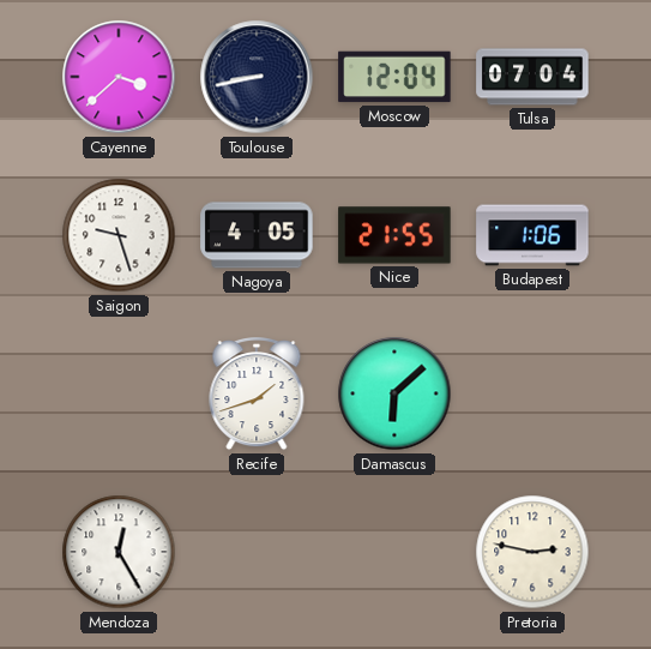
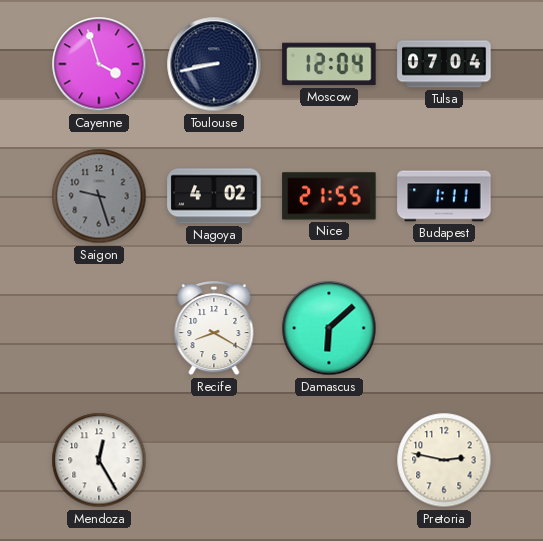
Cayenne: 3:38 -> 3:57
Saigon dial: white -> grey
Nagoya: 4:05 -> 4:02
Budapest: 1:06 -> 1:11
Recife: 1:42 -> 8:20
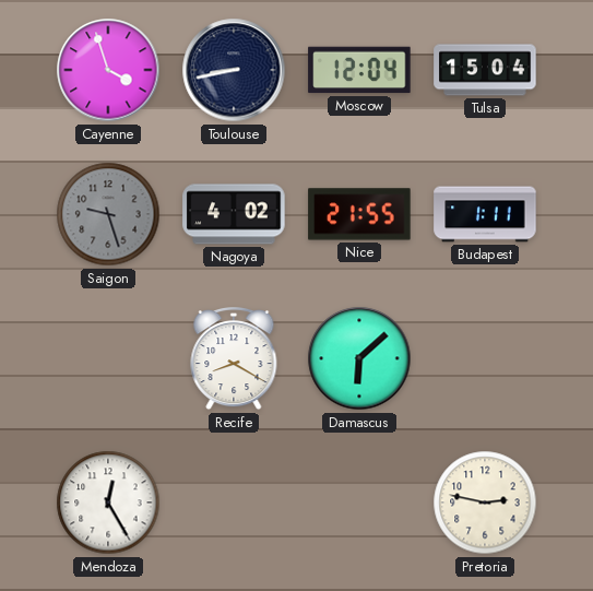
Tulsa: 07:04 -> 15:04
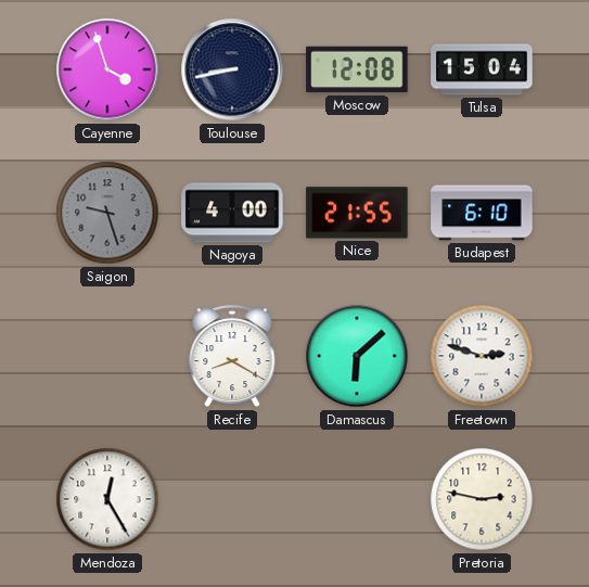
Moscow: 12:04 -> 12:08
Nagoya: 4:02 -> 4:00
Budapest: 1:11 -> 6:10
Freetown: none -> 2:48
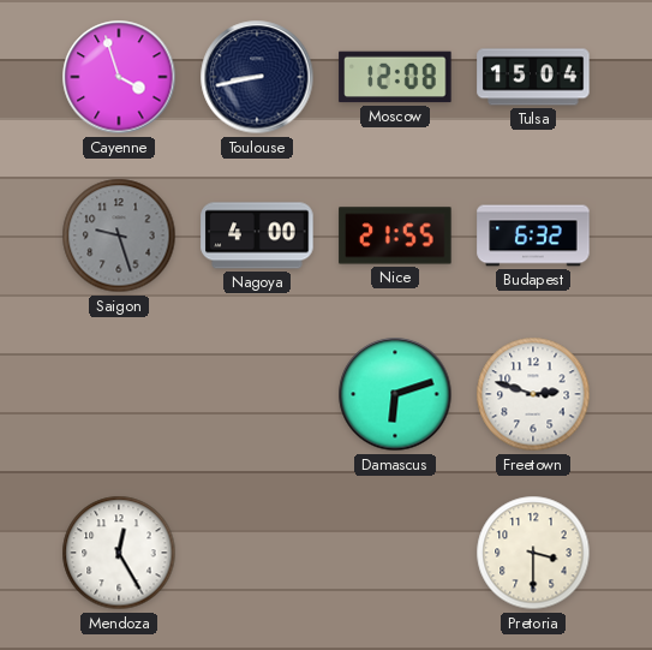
Budapest: 6:10 -> 6:32
Recife: 8:20 -> none
Damascus: 6:08 -> 6:12
Pretoria: 2:47 -> 3:30
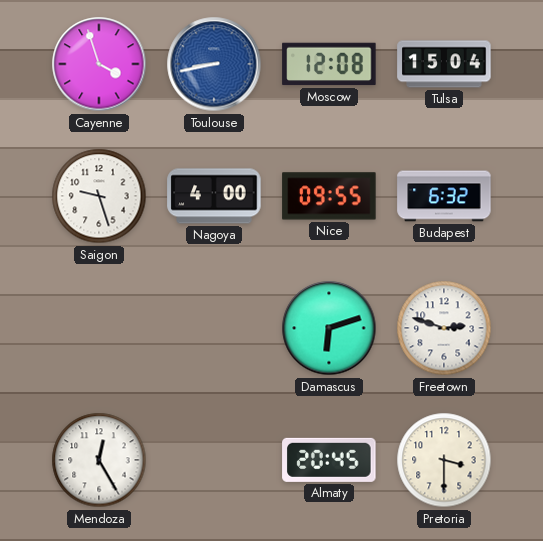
Toulouse dial: navy -> blue
Saigon dial: grey -> white
Nice: 21:55 -> 09:55
Almaty: none -> 20:45
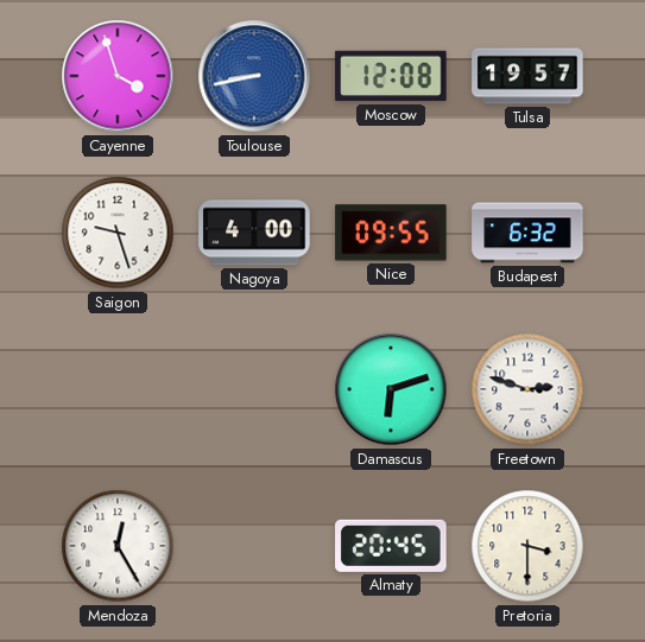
Tulsa: 15:04 -> 19:57
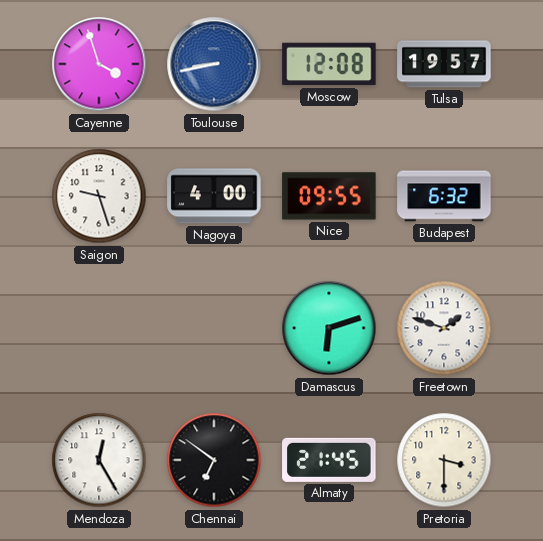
Freetown: 2:48 -> 1:48
Chennai: none -> 6:51
Almaty: 20:45 -> 21:45
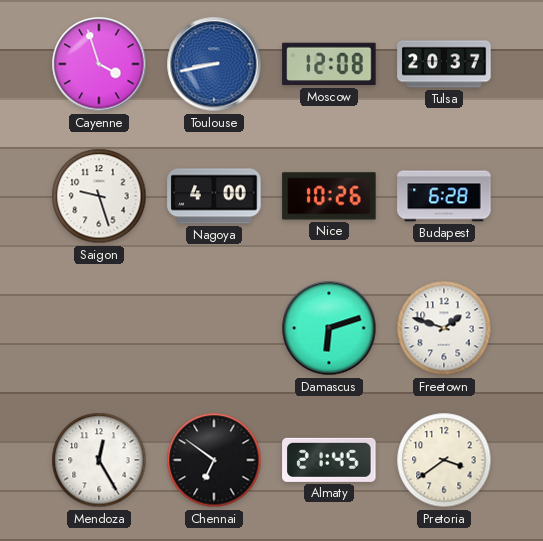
Tulsa: 19:57 -> 20:37
Nice: 09:55 -> 10:26
Budapest: 6:32 -> 6:28
Pretoria: 3:30 -> 3:39
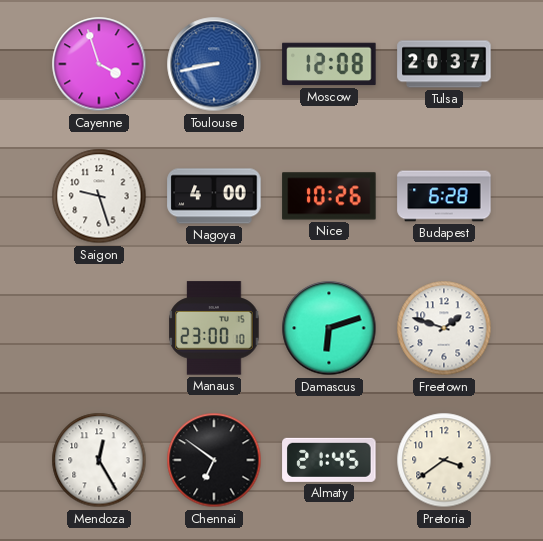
Manaus: none -> 23:00
